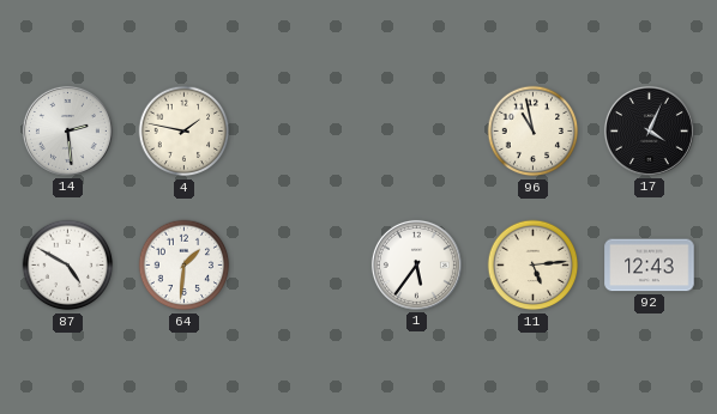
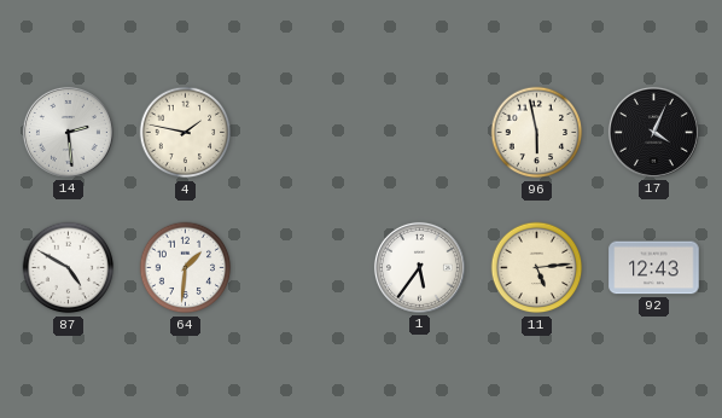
96: 10:58 -> 5:58
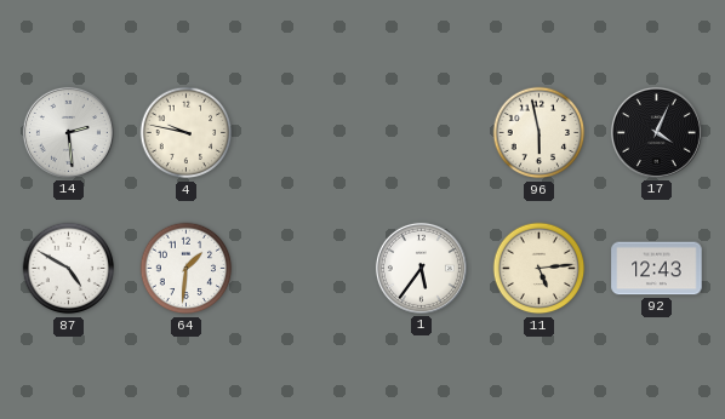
4: 1:47 -> 9:47
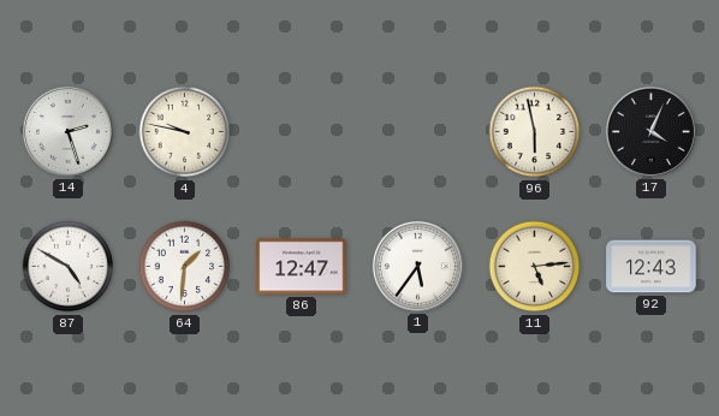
14: 2:29 -> 2:27
86: none -> 12:47
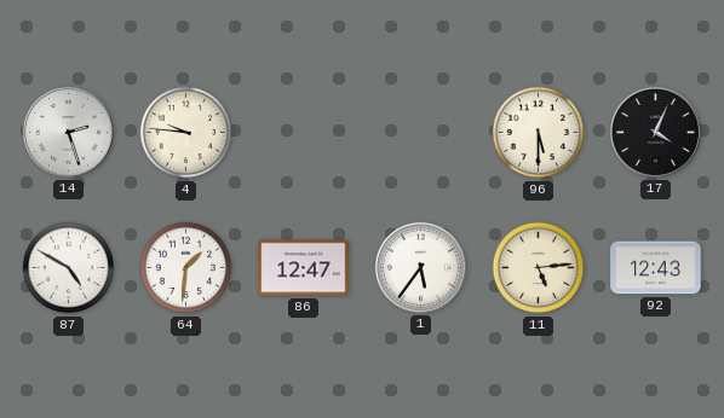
4: 9:47 -> 9:46
96: 5:58 -> 5:30
